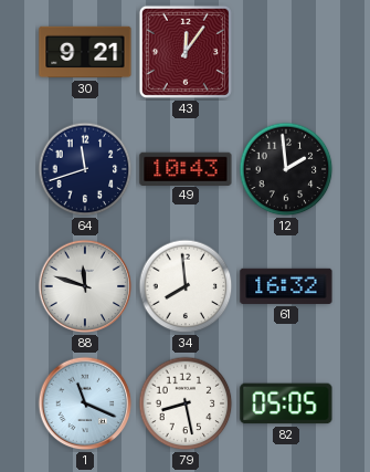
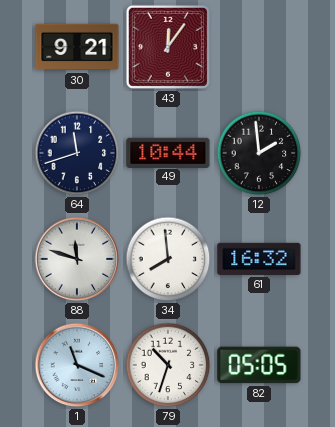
49: 10:43 -> 10:44
79: 8:28 -> 10:33
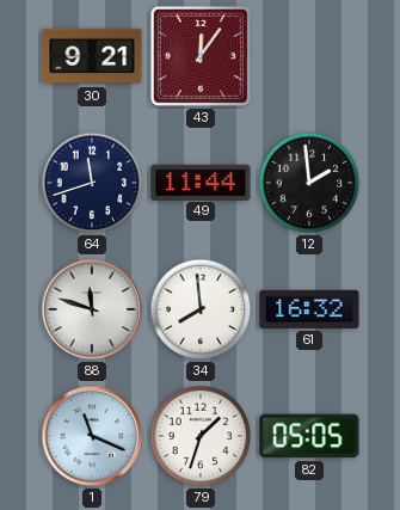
49: 10:44 -> 11:44
79: 10:33 -> 1:33
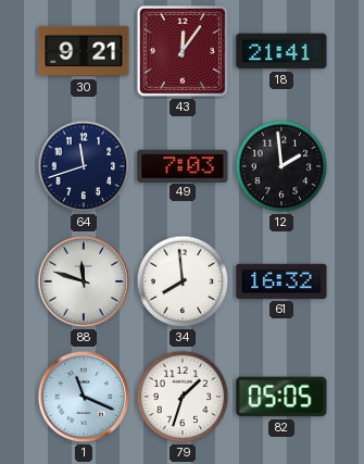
18: none -> 21:41
49: 11:44 -> 7:03
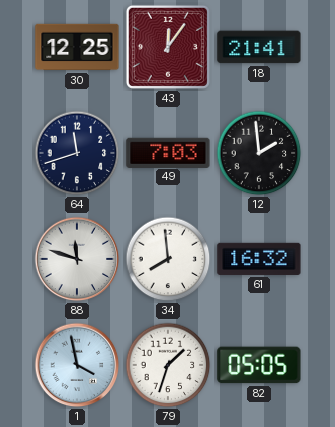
30: 9:21 -> 12:25
1: 11:19 -> 3:58
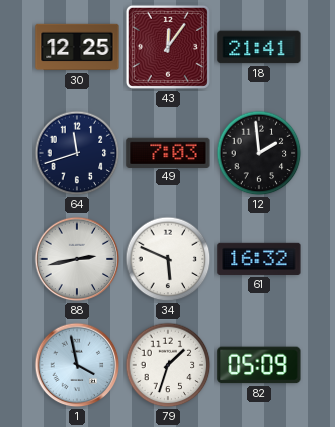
88: 11:48 -> 2:43
34: 7:59 -> 5:49
82: 05:05 -> 05:09
